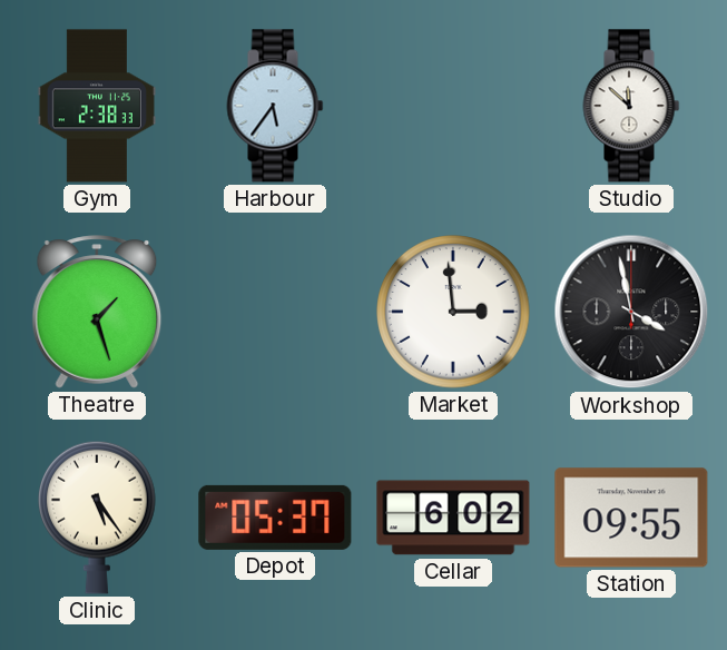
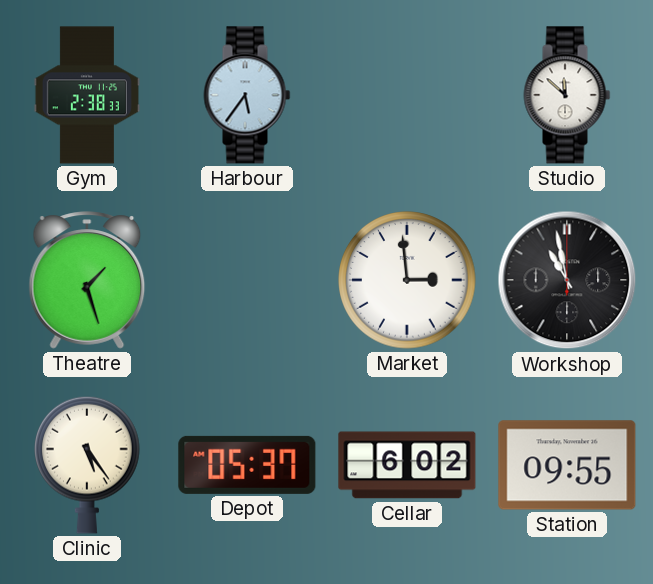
Workshop: 3:58 -> 10:58
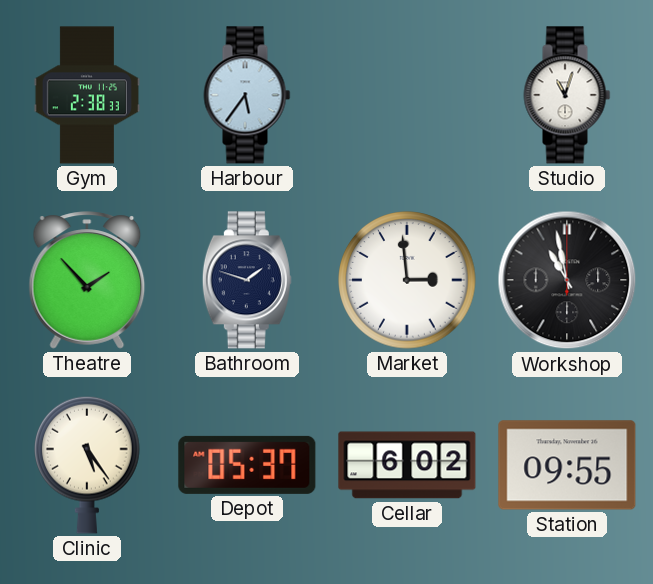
Studio: 11:52 -> 11:03
Theatre: 1:27 -> 1:53
Bathroom: none -> 1:48
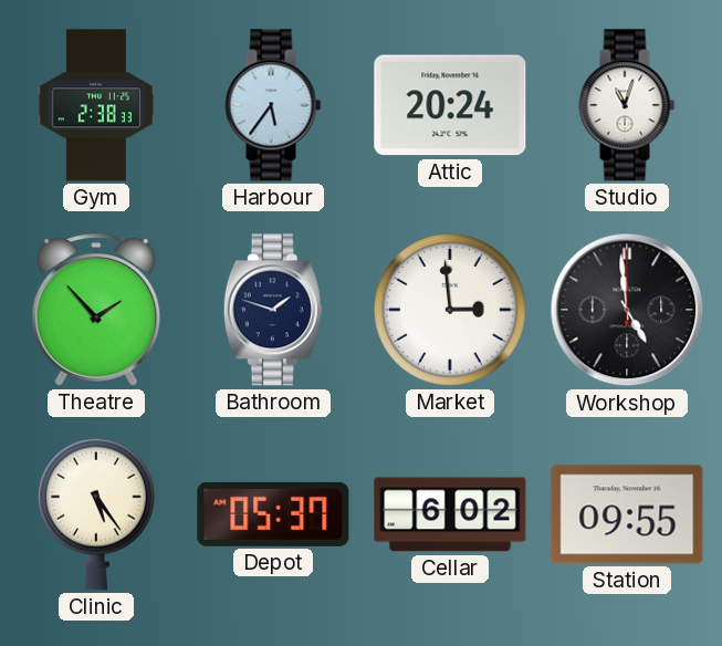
Attic: none -> 20:24
Workshop: 10:58 -> 4:59
